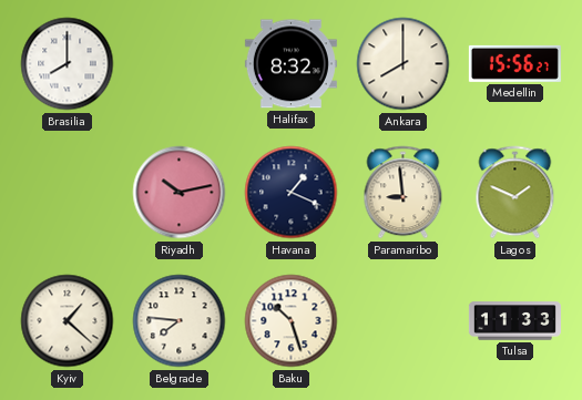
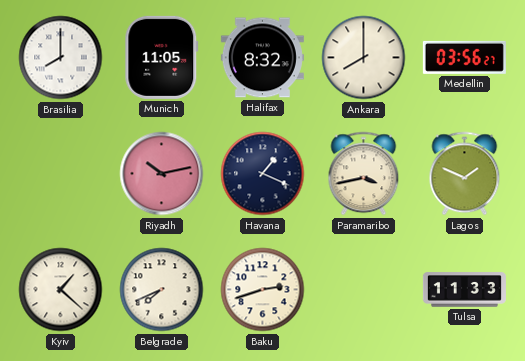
Munich: none -> 11:05
Medellin: 15:56 -> 03:56
Paramaribo: 8:59 -> 3:43
Belgrade: 7:46 -> 7:41
Baku: 10:27 -> 2:42
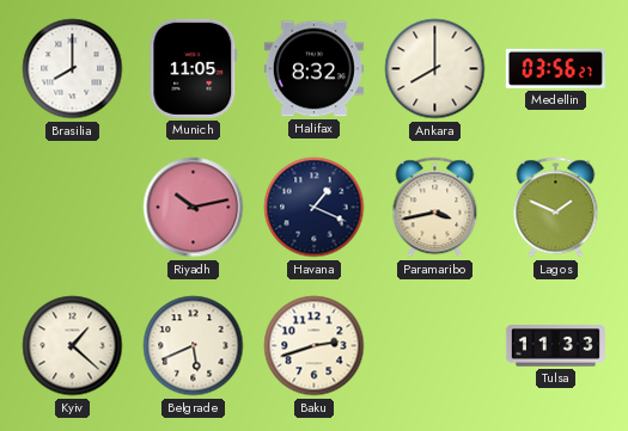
Belgrade: 7:41 -> 5:41
